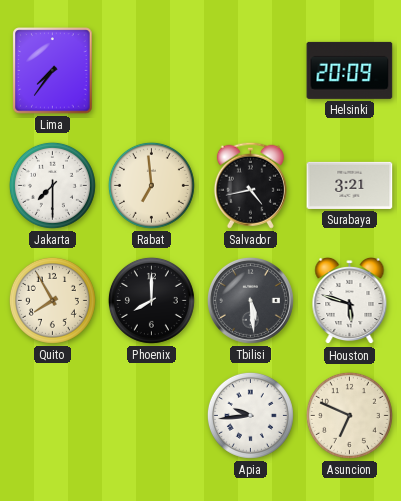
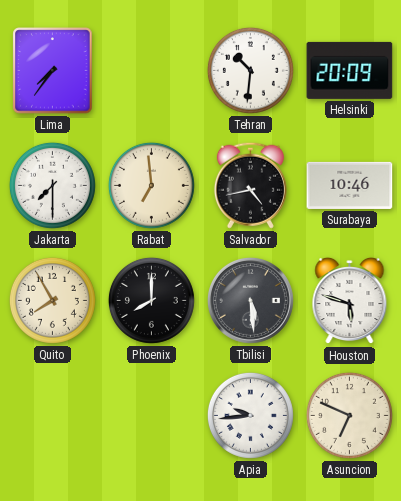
Tehran: none -> 10:31
Surabaya: 3:21 -> 10:46
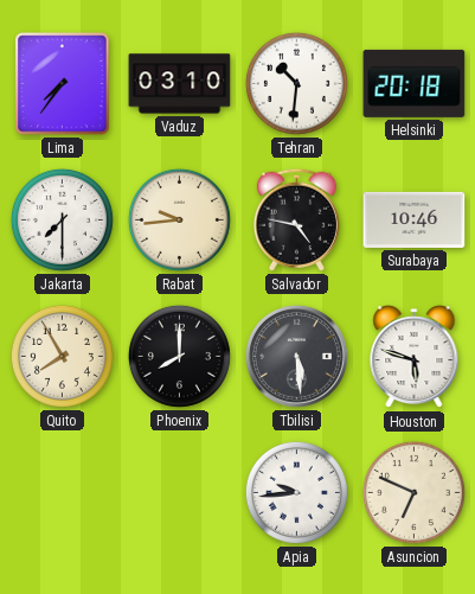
Vaduz: none -> 03:10
Helsinki: 20:09 -> 20:18
Rabat: 6:59 -> 9:44
Salvador: 4:43 -> 4:47
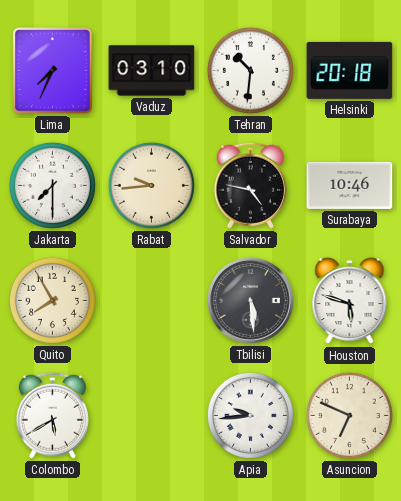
Lima: 7:36 -> 7:34
Phoenix: 8:00 -> none
Colombo: none -> 5:40
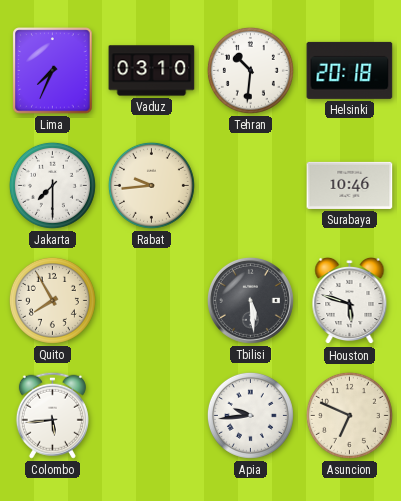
Salvador: 4:47 -> none
Colombo: 5:40 -> 5:44
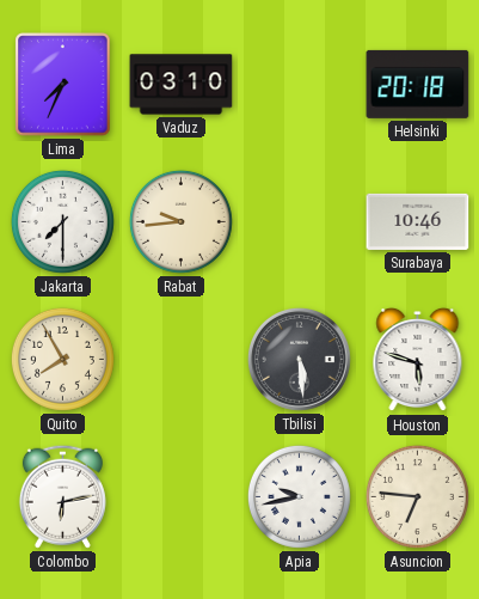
Tehran: 10:31 -> none
Colombo: 5:44 -> 6:13
Apia: 9:44 -> 9:43
Asuncion: 6:49 -> 6:46
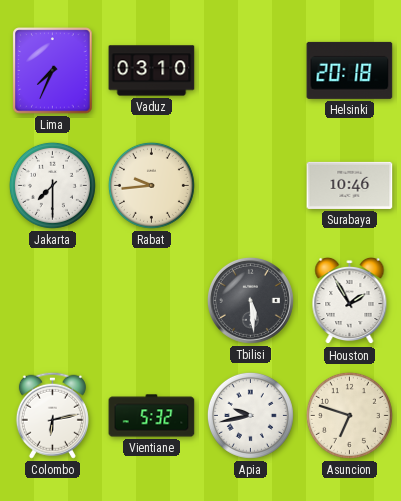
Quito: 7:55 -> none
Houston: 5:48 -> 1:55
Vientiane: none -> 5:32
Asuncion: 6:46 -> 6:48
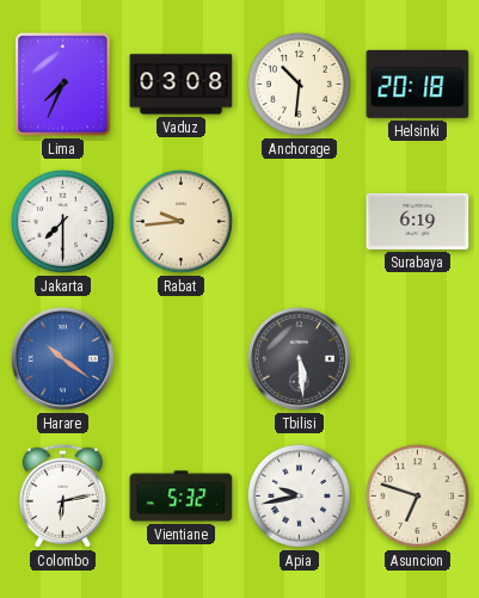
Vaduz: 03:10 -> 03:08
Anchorage: none -> 10:31
Surabaya: 10:46 -> 6:19
Harare: none -> 10:21
Houston: 1:55 -> none
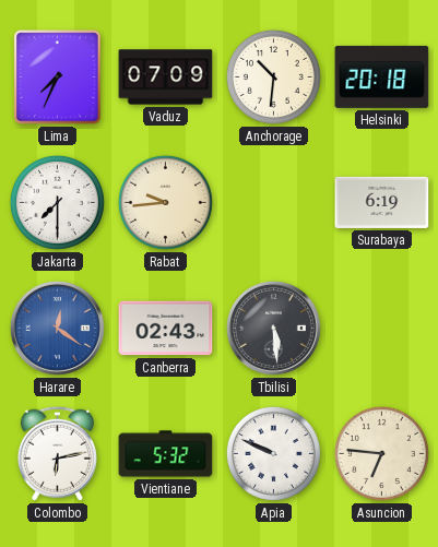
Vaduz: 03:08 -> 07:09
Harare: 10:21 -> 12:21
Canberra: none -> 02:43
Apia: 9:43 -> 9:49
Asuncion: 6:48 -> 6:46
